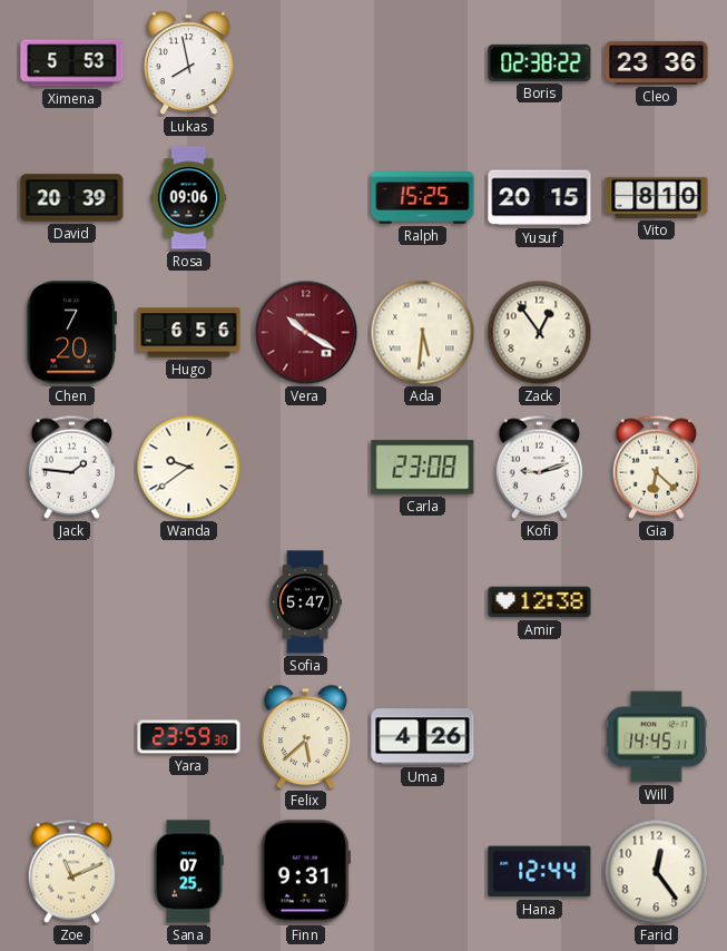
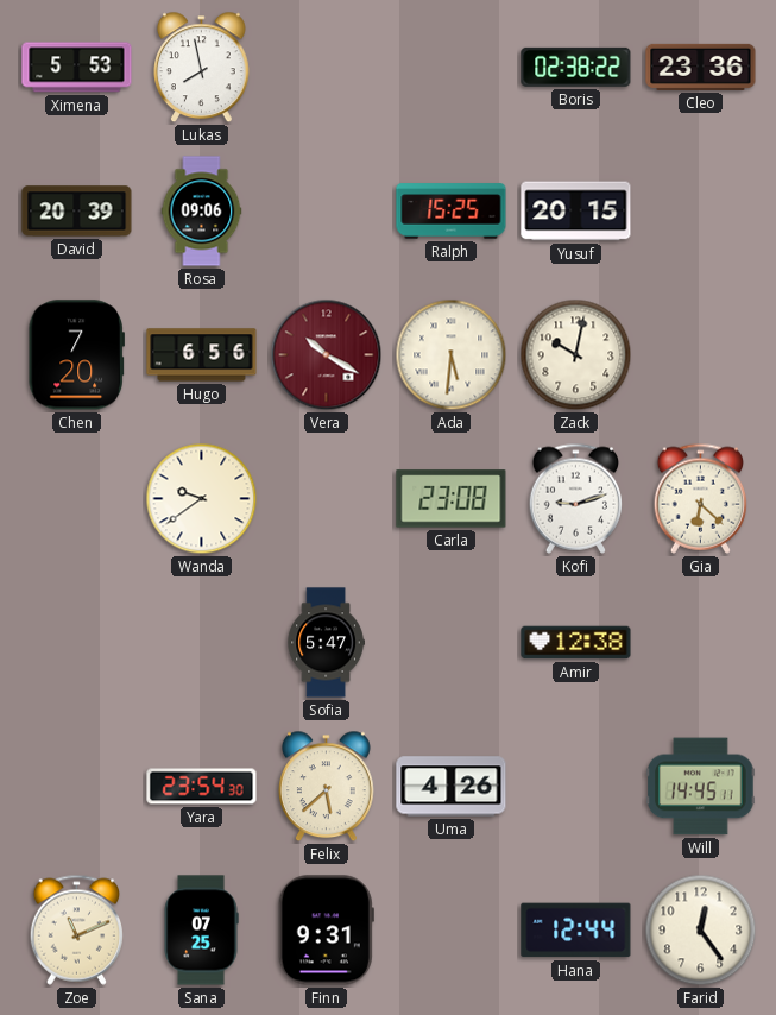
Vito: 8:10 -> none
Zack: 12:54 -> 10:02
Jack: 1:46 -> none
Yara: 23:59 -> 23:54
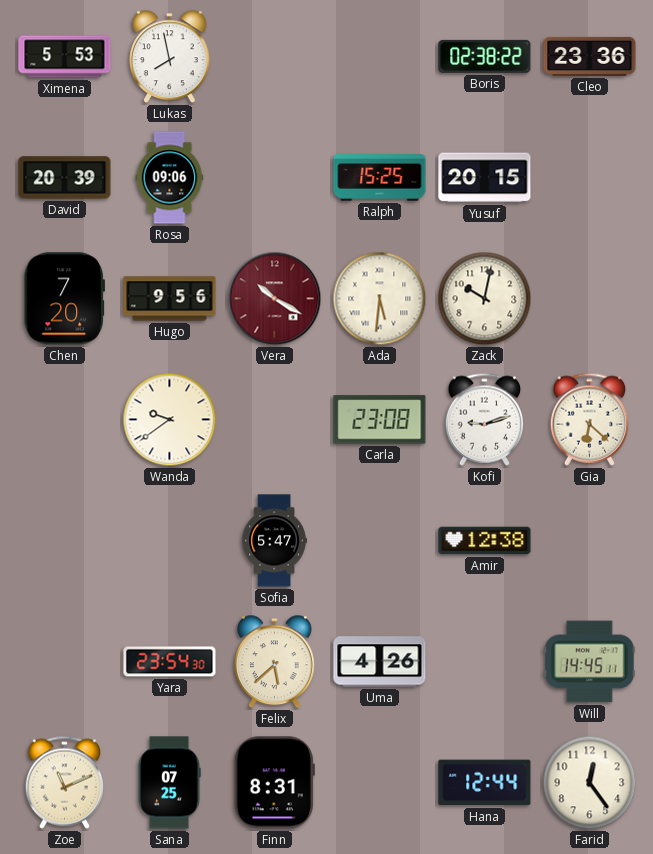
Hugo: 6:56 -> 9:56
Finn: 9:31 -> 8:31
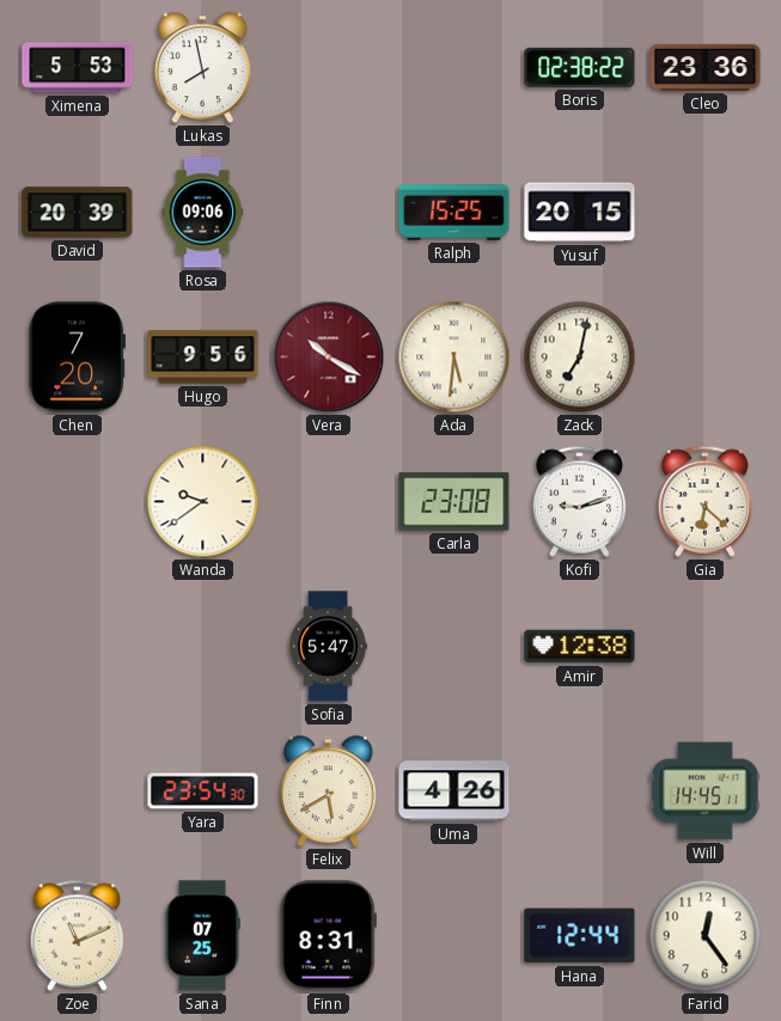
Zack: 10:02 -> 7:02
Felix: 5:38 -> 5:40
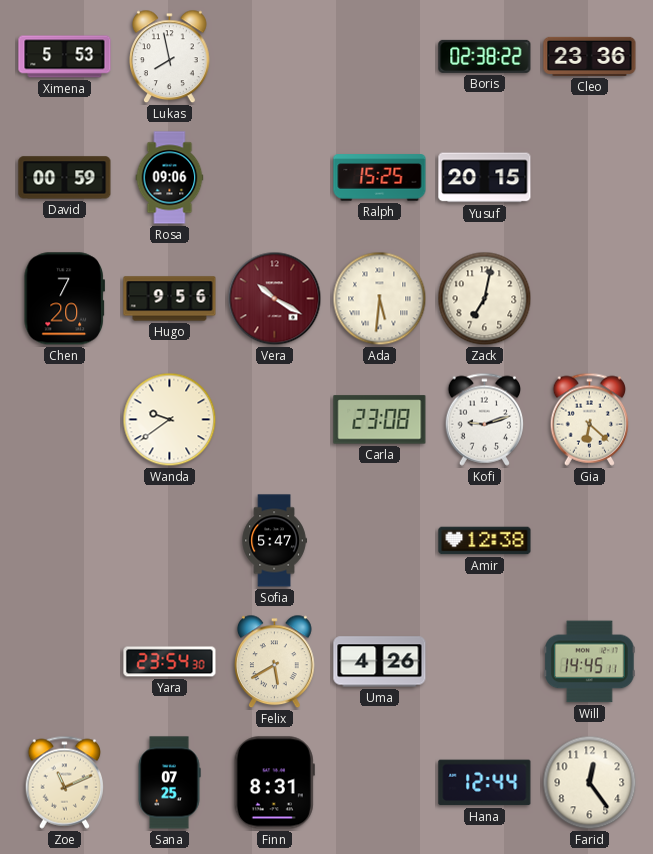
David: 20:39 -> 00:59
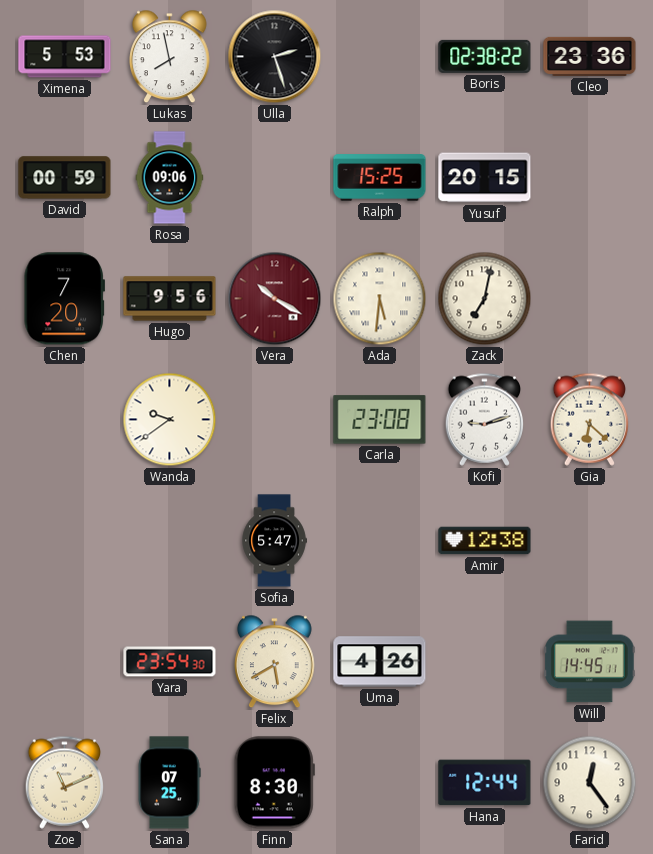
Ulla: none -> 2:27
Finn: 8:31 -> 8:30
